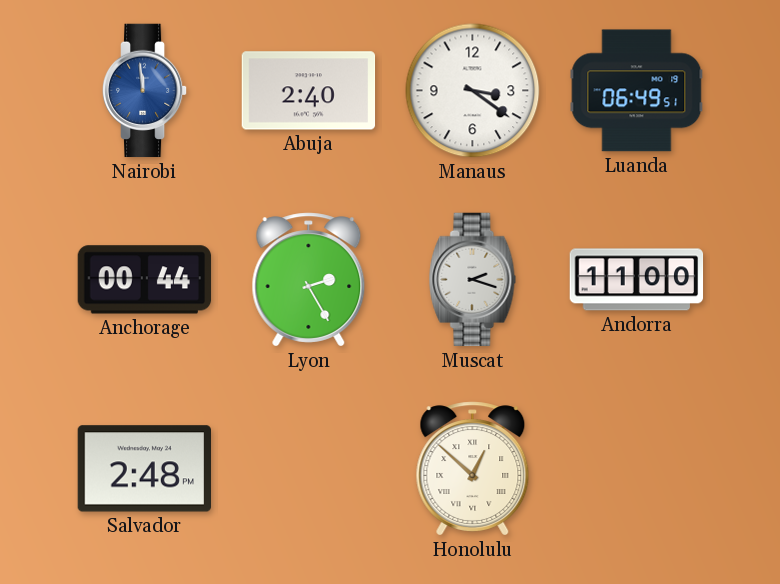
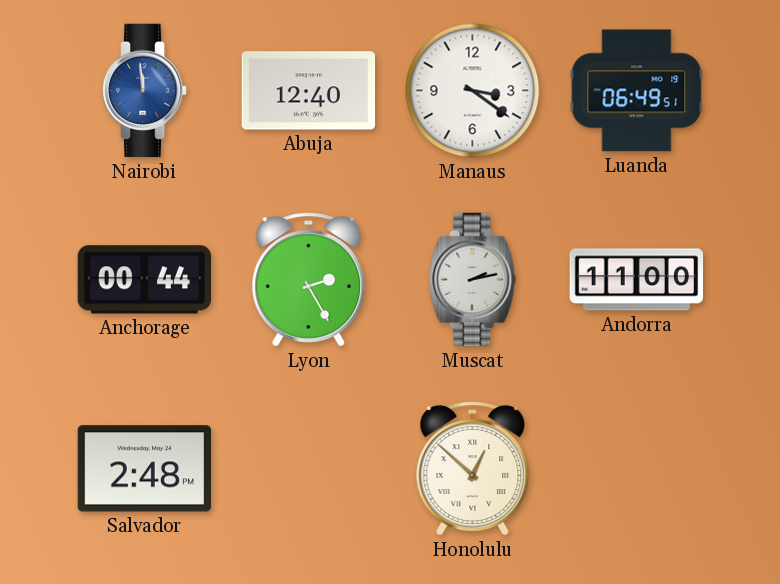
Abuja: 2:40 -> 12:40
Muscat: 2:18 -> 2:13
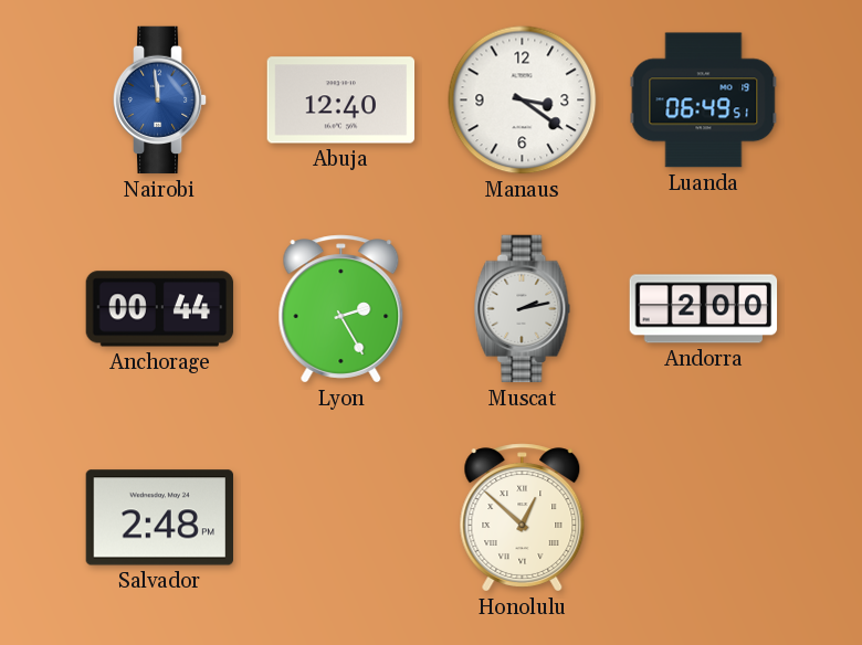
Andorra: 11:00 -> 2:00
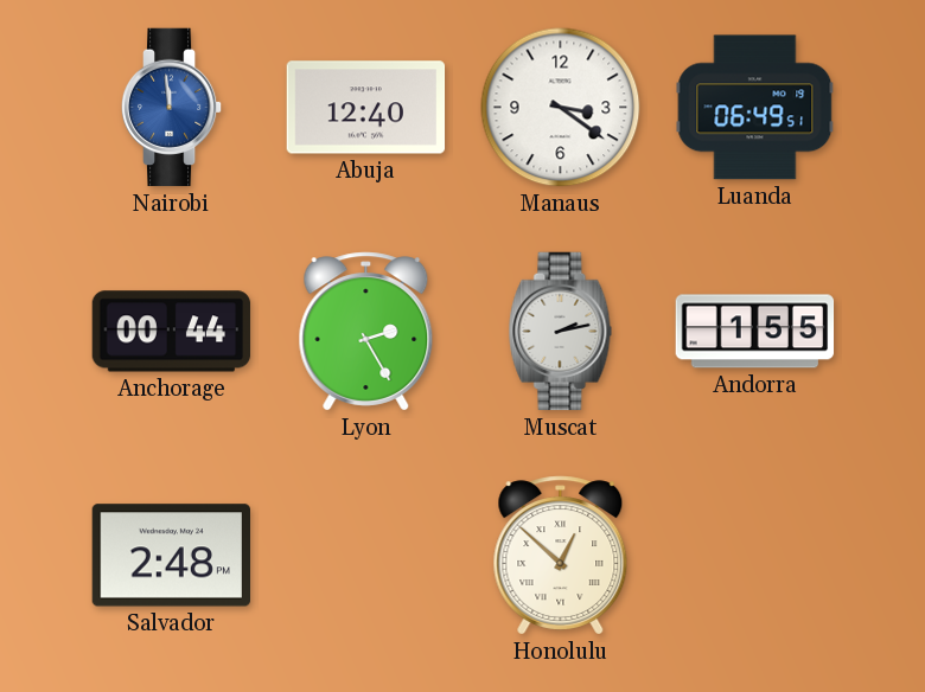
Andorra: 2:00 -> 1:55
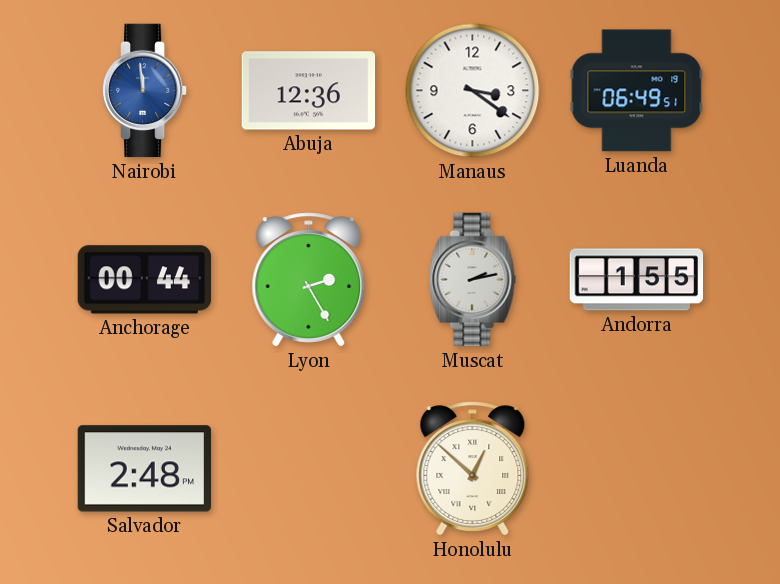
Abuja: 12:40 -> 12:36
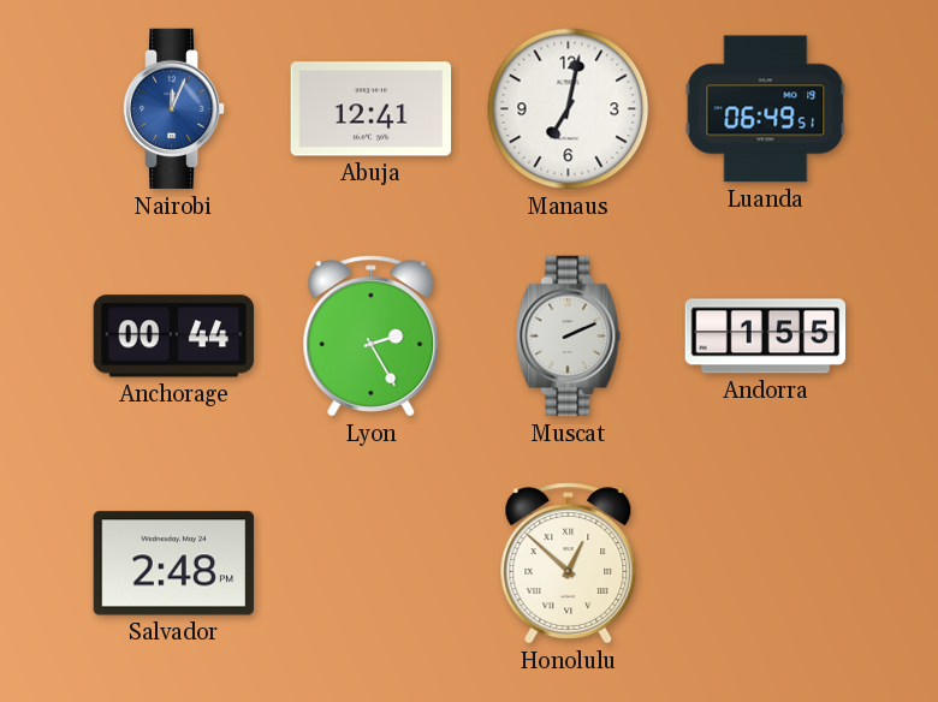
Nairobi: 11:59 -> 12:04
Abuja: 12:36 -> 12:41
Manaus: 3:21 -> 7:02
Muscat: 2:13 -> 2:11
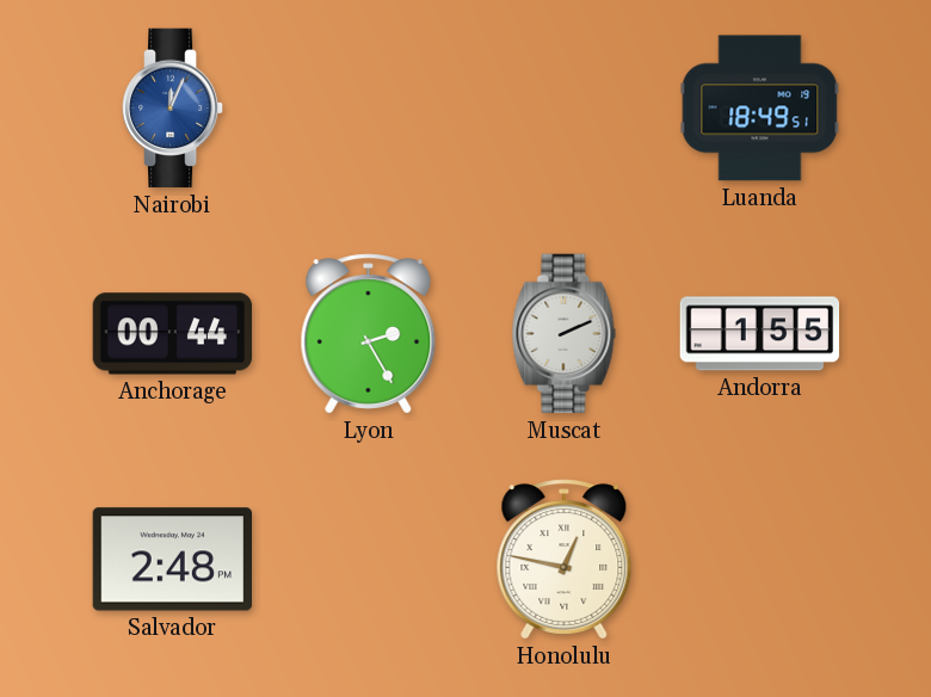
Abuja: 12:41 -> none
Manaus: 7:02 -> none
Luanda: 06:49 -> 18:49
Honolulu: 12:52 -> 12:47
